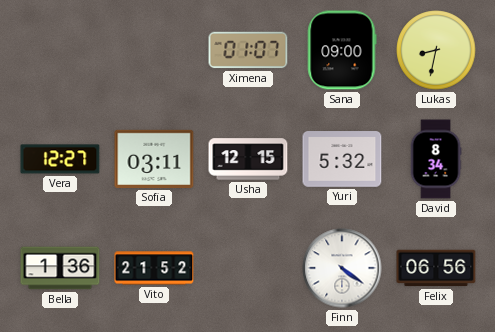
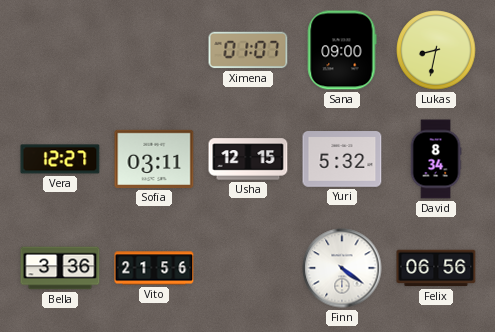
Bella: 1:36 -> 3:36
Vito: 21:52 -> 21:56
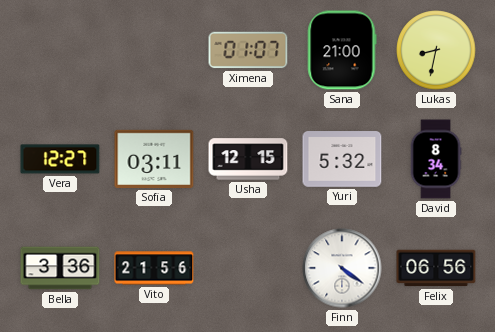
Sana: 09:00 -> 21:00
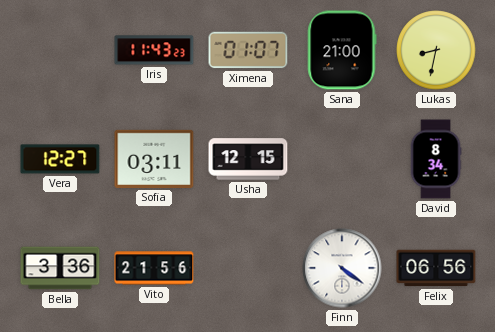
Iris: none -> 11:43
Yuri: 5:32 -> none
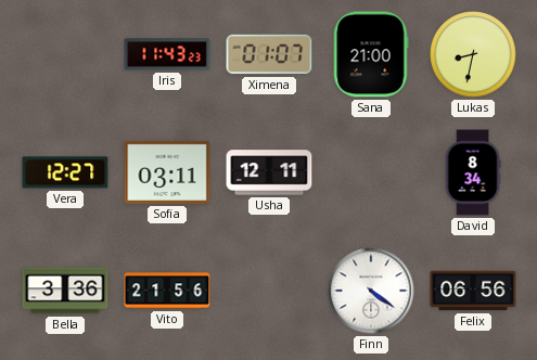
Usha: 12:15 -> 12:11
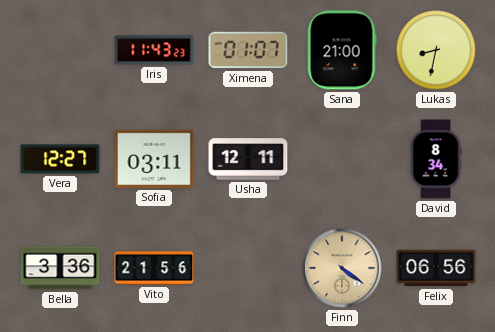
Finn dial: white -> champagne
